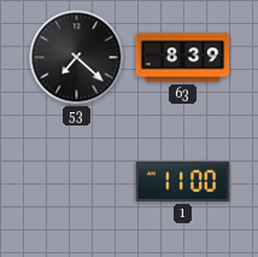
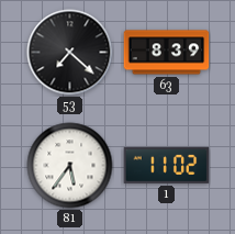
81: none -> 5:36
1: 11:00 -> 11:02
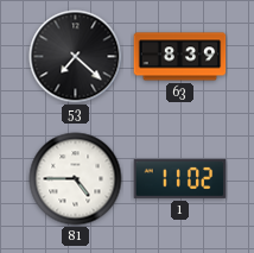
81: 5:36 -> 4:45
